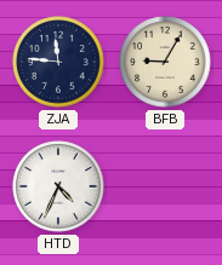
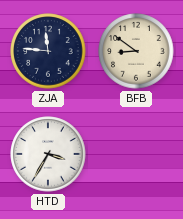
BFB: 9:05 -> 8:51
HTD: 4:34 -> 3:35
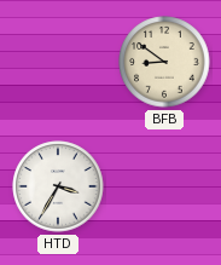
ZJA: 11:46 -> none
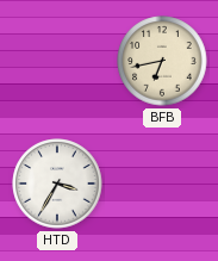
BFB: 8:51 -> 6:43
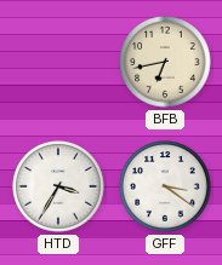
GFF: none -> 3:21
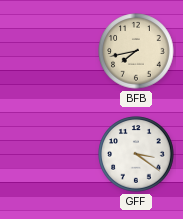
BFB: 6:43 -> 7:43
HTD: 3:35 -> none
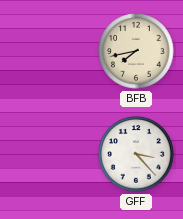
GFF: 3:21 -> 3:23
